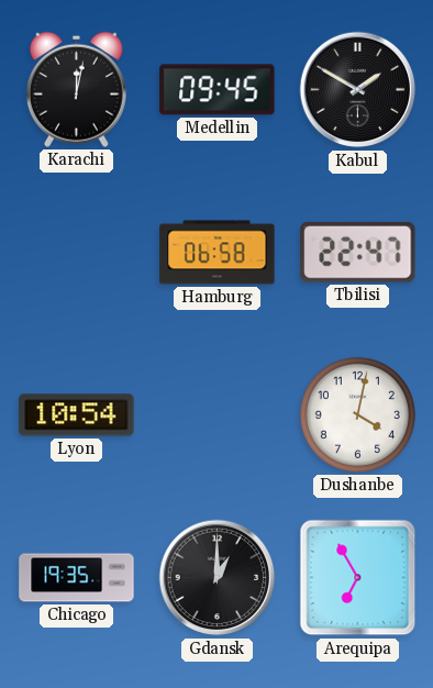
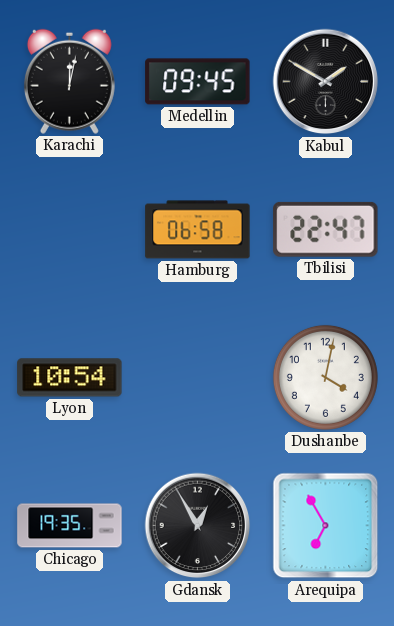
Gdansk: 1:00 -> 12:55
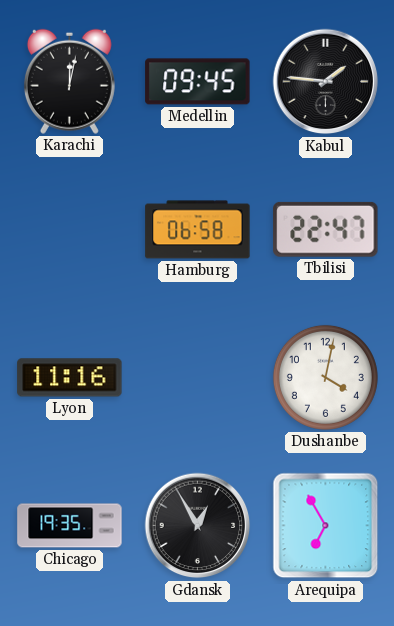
Kabul: 1:50 -> 1:46
Lyon: 10:54 -> 11:16
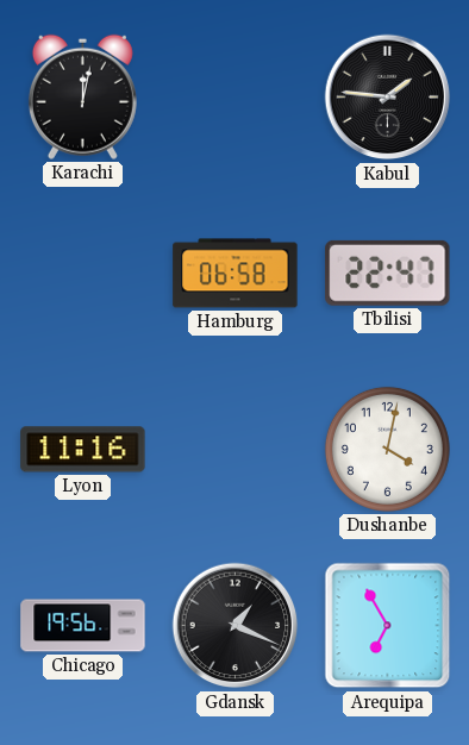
Medellin: 09:45 -> none
Chicago: 19:35 -> 19:56
Gdansk: 12:55 -> 1:19
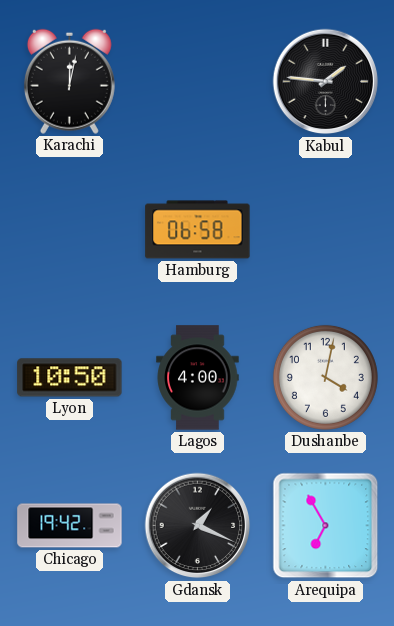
Tbilisi: 22:47 -> none
Lyon: 11:16 -> 10:50
Lagos: none -> 4:00
Chicago: 19:56 -> 19:42
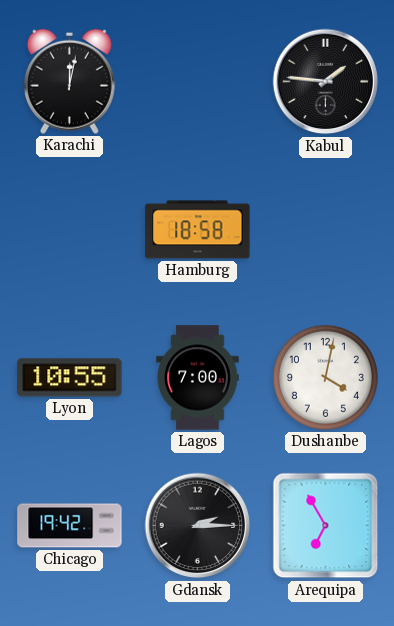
Hamburg: 06:58 -> 18:58
Lyon: 10:50 -> 10:55
Lagos: 4:00 -> 7:00
Gdansk: 1:19 -> 2:15
